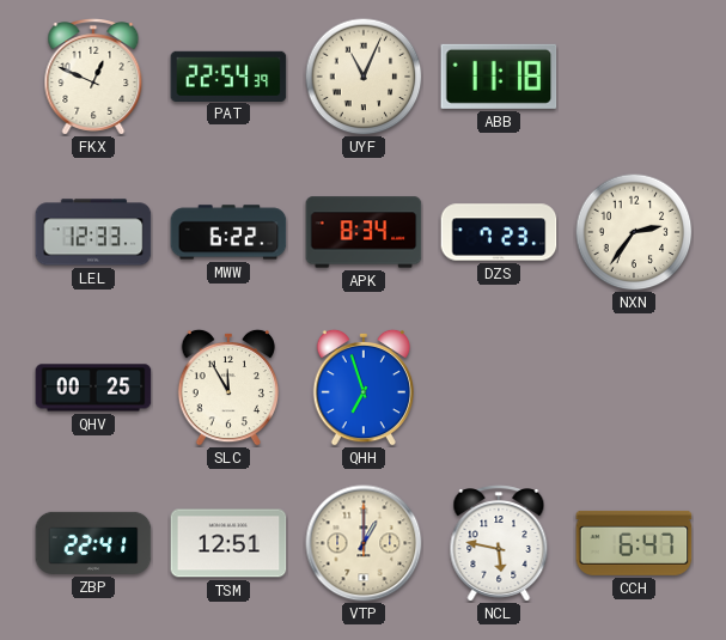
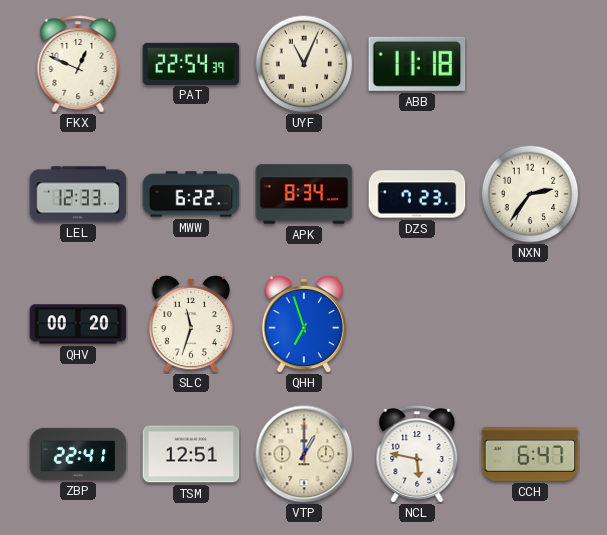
QHV: 00:25 -> 00:20
SLC: 11:55 -> 11:33
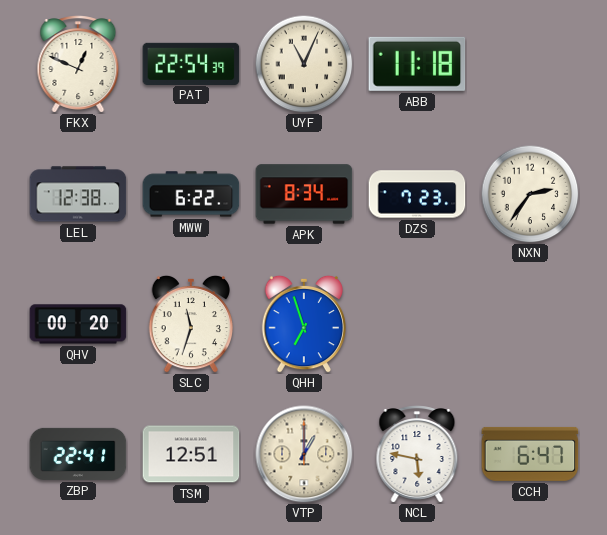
LEL: 12:33 -> 12:38
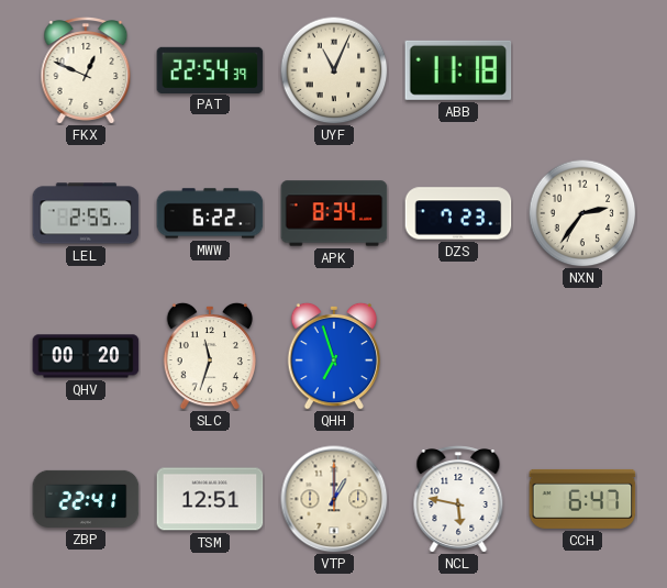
LEL: 12:38 -> 2:55
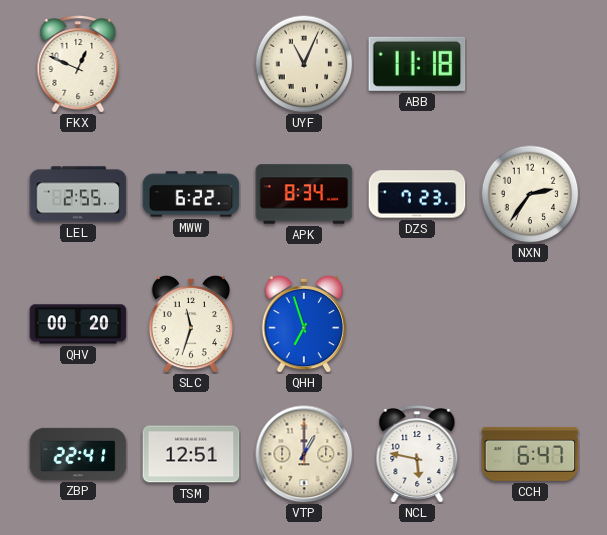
PAT: 22:54 -> none
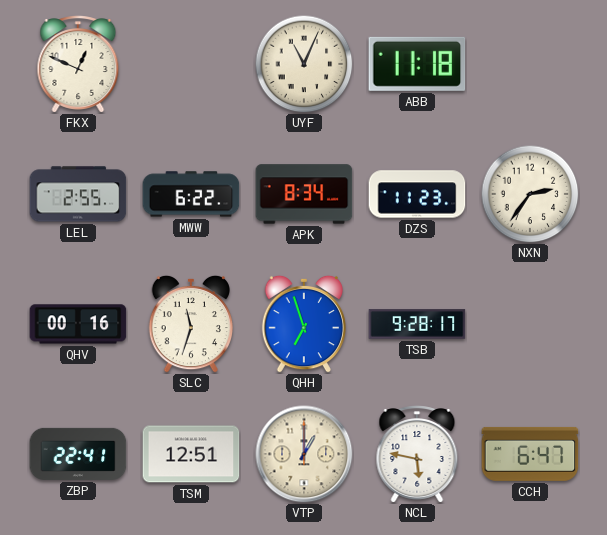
DZS: 7:23 -> 11:23
QHV: 00:20 -> 00:16
TSB: none -> 9:28
